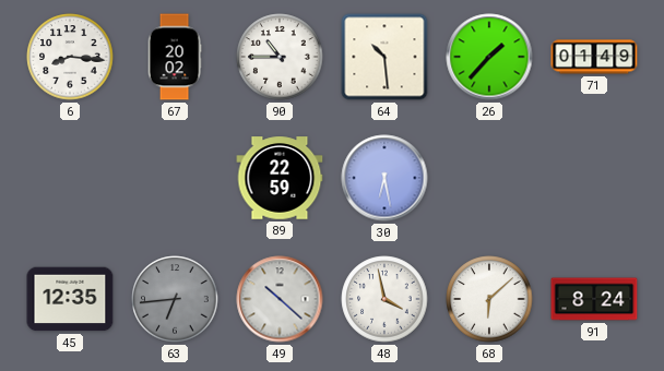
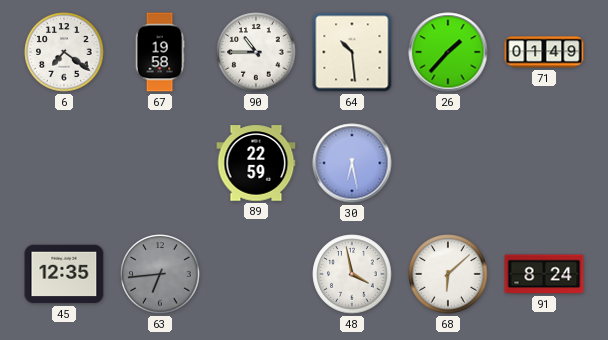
6: 8:16 -> 7:21
67: 20:02 -> 19:58
49: 10:22 -> none
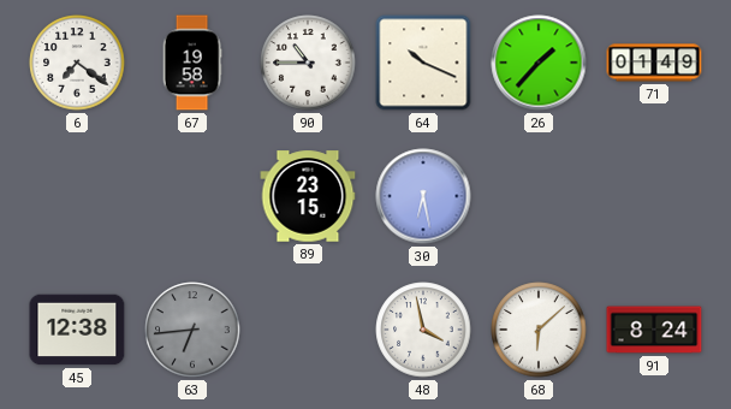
64: 10:29 -> 10:19
89: 22:59 -> 23:15
45: 12:35 -> 12:38
